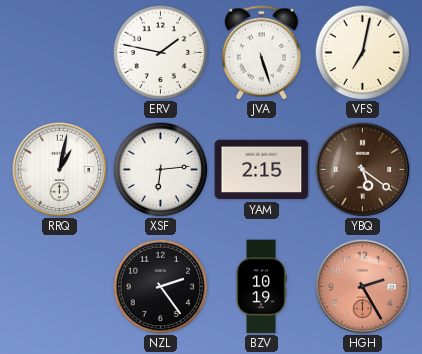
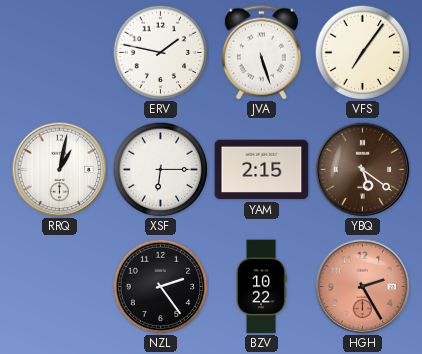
VFS: 7:02 -> 7:06
XSF: 6:14 -> 6:15
BZV: 10:19 -> 10:22
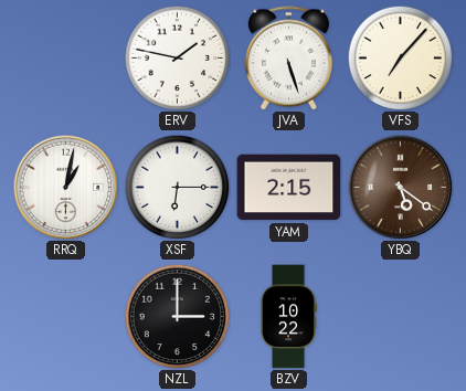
VFS: 7:06 -> 7:07
NZL: 2:24 -> 3:00
HGH: 2:25 -> none
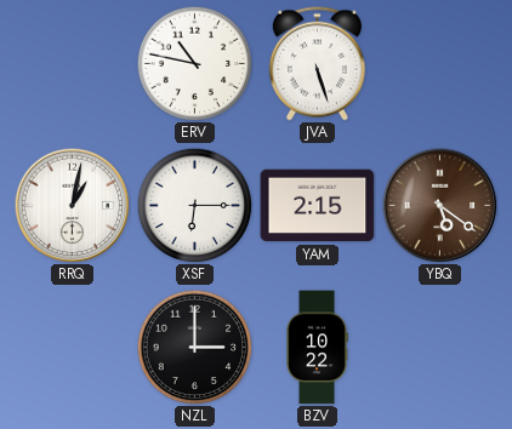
ERV: 1:47 -> 10:47
VFS: 7:07 -> none
